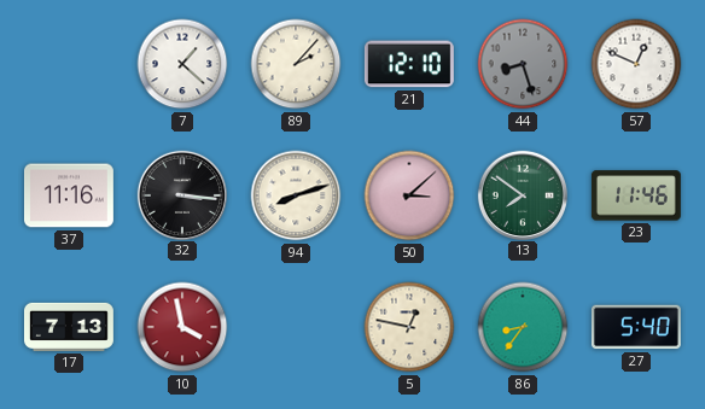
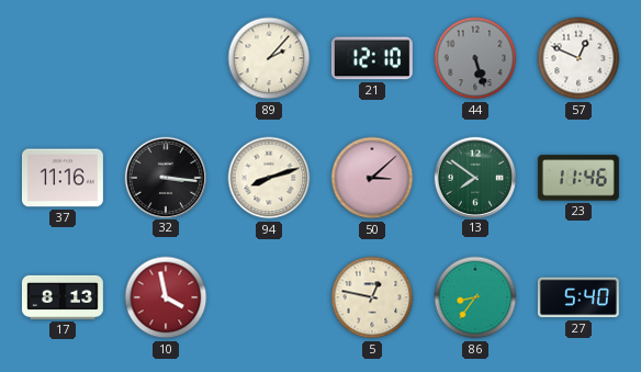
7: 1:22 -> none
44: 8:27 -> 5:27
17: 7:13 -> 8:13
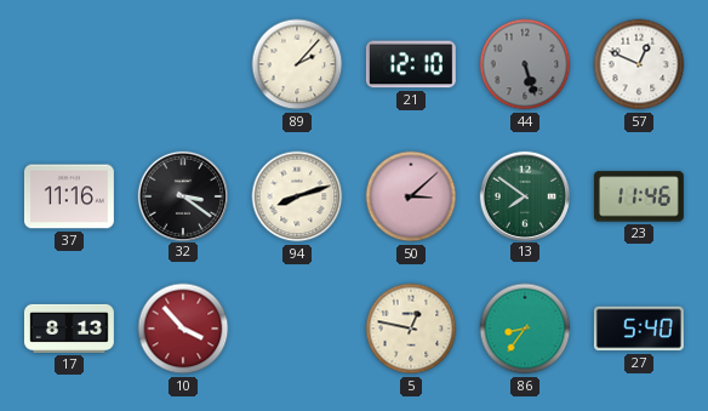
32: 3:16 -> 3:21
10: 3:58 -> 3:53
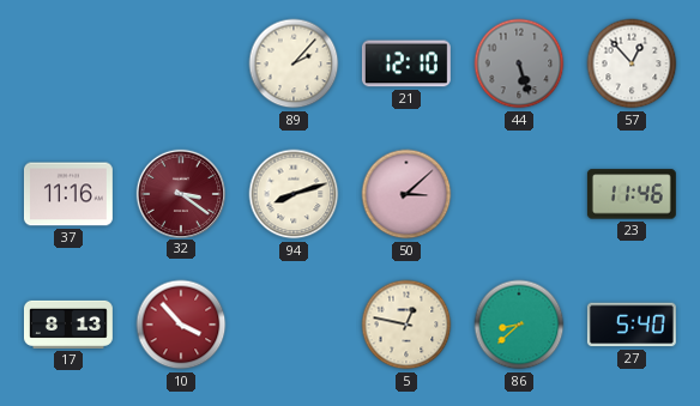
57: 12:49 -> 12:53
32 dial: black -> burgundy
13: 7:51 -> none
86: 8:36 -> 8:38
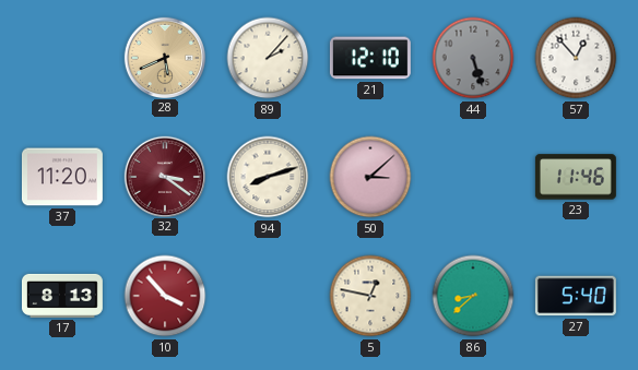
28: none -> 5:41
37: 11:16 -> 11:20
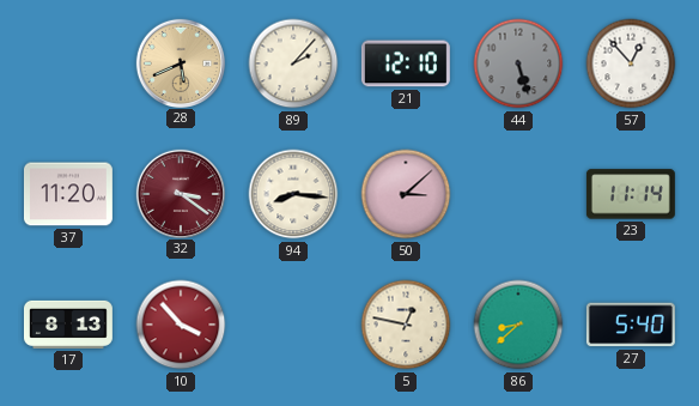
94: 8:12 -> 8:16
23: 11:46 -> 11:14
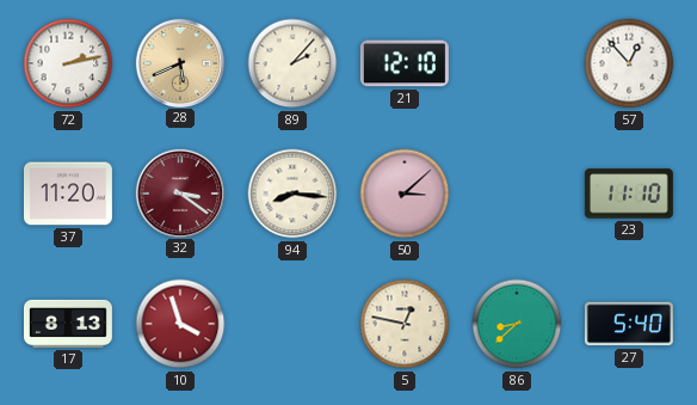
72: none -> 2:13
44: 5:27 -> none
23: 11:14 -> 11:10
10: 3:53 -> 3:57
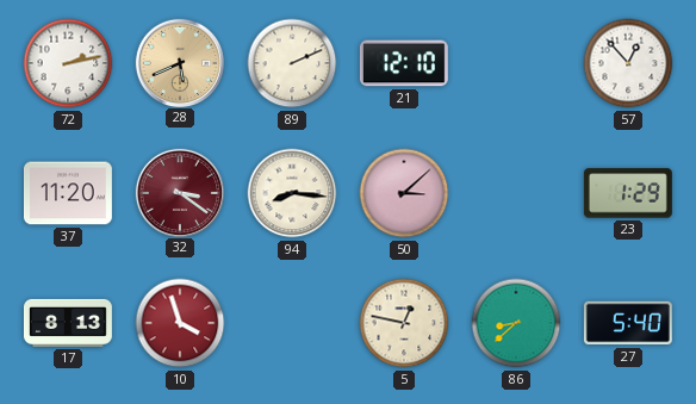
89: 2:07 -> 2:11
23: 11:10 -> 1:29
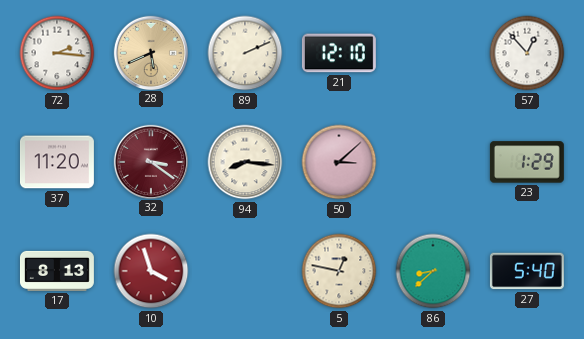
72: 2:13 -> 2:16
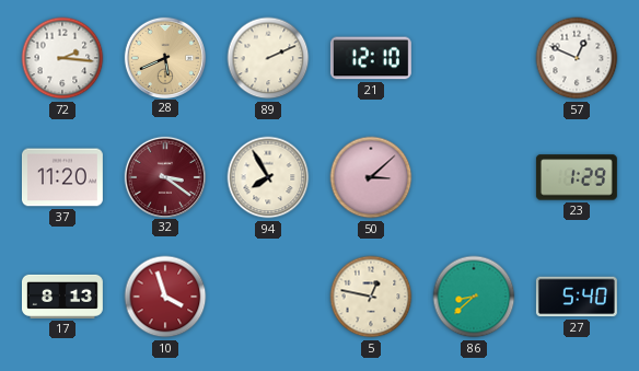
57: 12:53 -> 12:49
94: 8:16 -> 7:55
